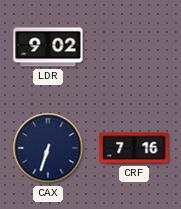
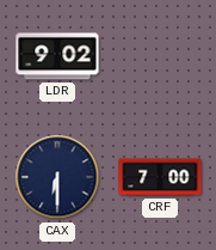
CAX: 6:33 -> 6:30
CRF: 7:16 -> 7:00
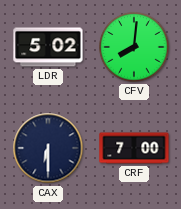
LDR: 9:02 -> 5:02
CFV: none -> 8:01
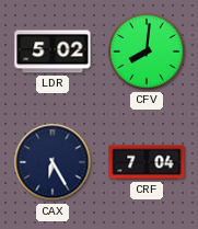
CAX: 6:30 -> 6:25
CRF: 7:00 -> 7:04
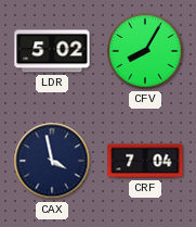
CFV: 8:01 -> 8:05
CAX: 6:25 -> 3:58
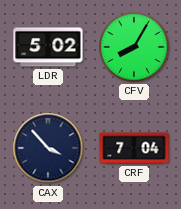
CAX: 3:58 -> 3:53
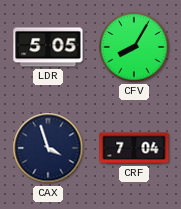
LDR: 5:02 -> 5:05
CAX: 3:53 -> 3:57
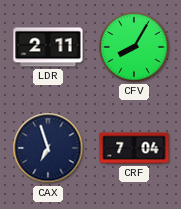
LDR: 5:05 -> 2:11
CAX: 3:57 -> 6:57
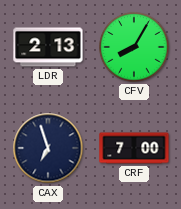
LDR: 2:11 -> 2:13
CRF: 7:04 -> 7:00
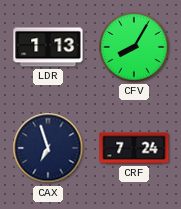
LDR: 2:13 -> 1:13
CRF: 7:00 -> 7:24
